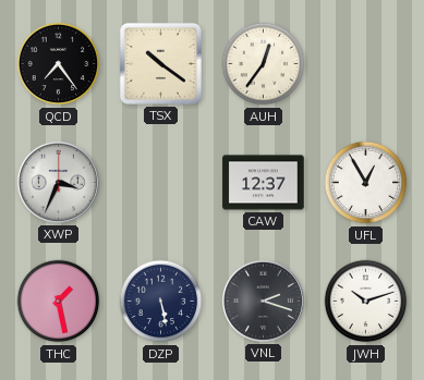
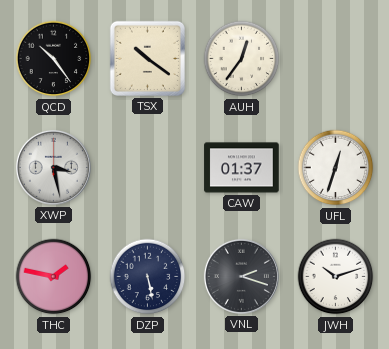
QCD: 7:24 -> 10:24
XWP: 3:34 -> 3:28
CAW: 12:37 -> 01:37
UFL: 12:55 -> 12:33
THC: 1:28 -> 1:47
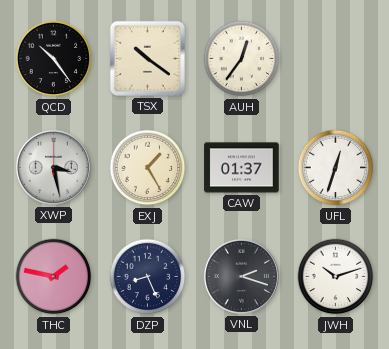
EXJ: none -> 1:25
DZP: 5:28 -> 8:26
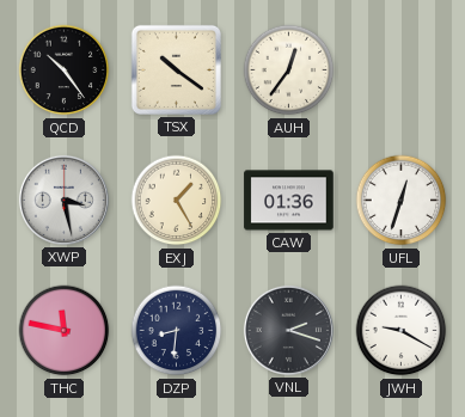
CAW: 01:37 -> 01:36
THC: 1:47 -> 11:47
DZP: 8:26 -> 8:31
JWH: 10:12 -> 9:20
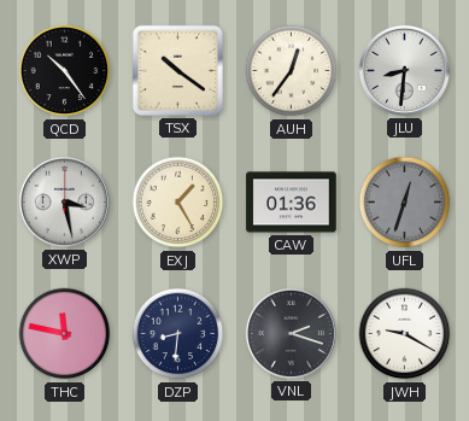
JLU: none -> 8:31
UFL dial: white -> grey
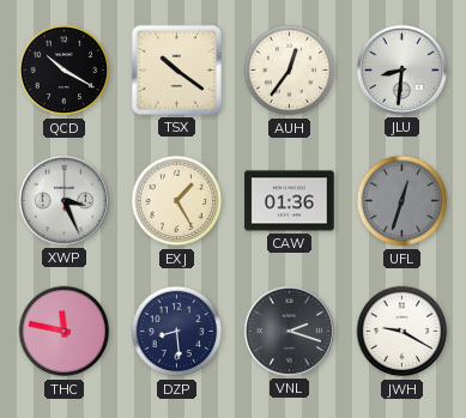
QCD: 10:24 -> 10:20
XWP: 3:28 -> 3:26
DZP: 8:31 -> 8:29
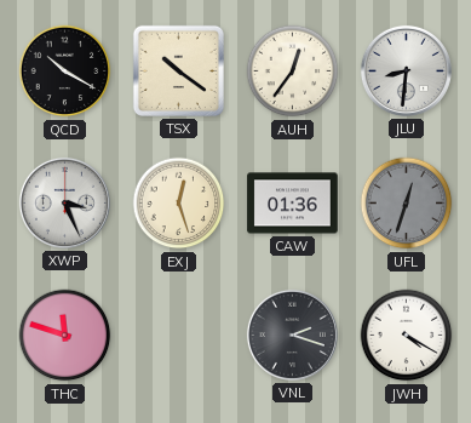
EXJ: 1:25 -> 12:27
THC: 11:47 -> 11:48
DZP: 8:29 -> none
JWH: 9:20 -> 4:20
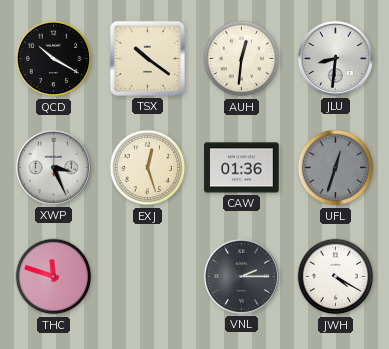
AUH: 12:36 -> 12:31
VNL: 2:18 -> 2:15
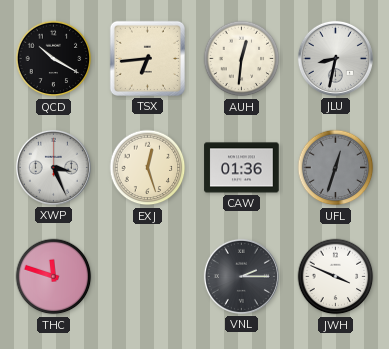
TSX: 10:21 -> 6:44
JLU: 8:31 -> 8:32
JWH: 4:20 -> 3:49
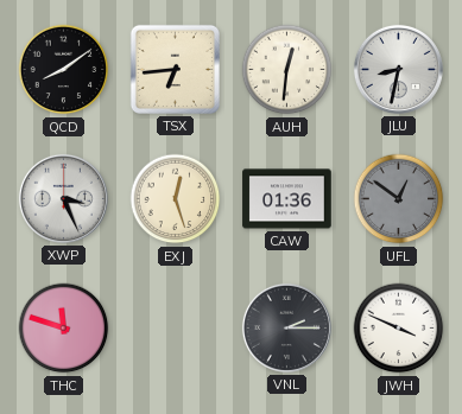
QCD: 10:20 -> 8:09
UFL: 12:33 -> 12:51
